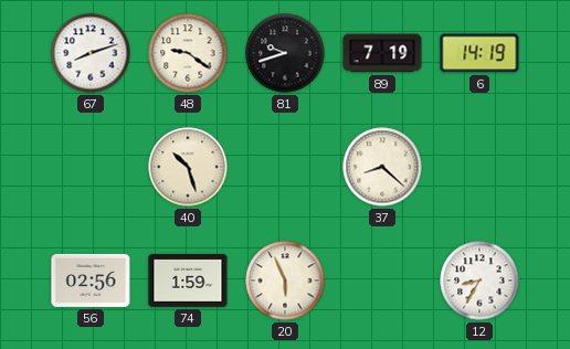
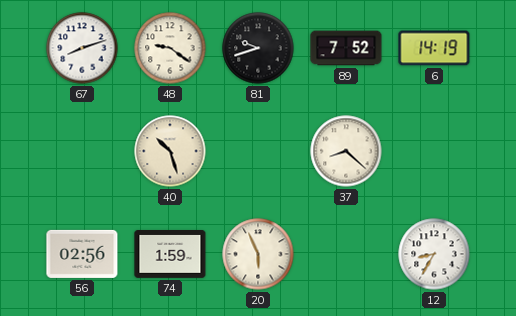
89: 7:19 -> 7:52
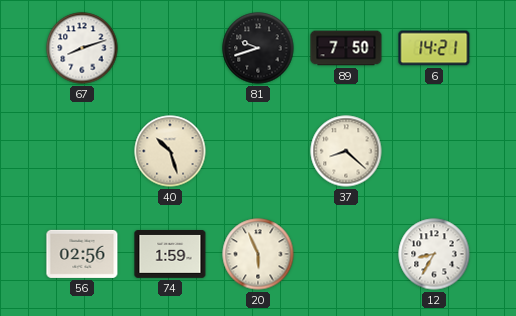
48: 9:21 -> none
89: 7:52 -> 7:50
6: 14:19 -> 14:21
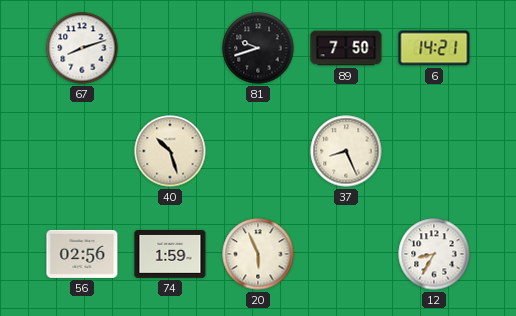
37: 8:22 -> 8:26
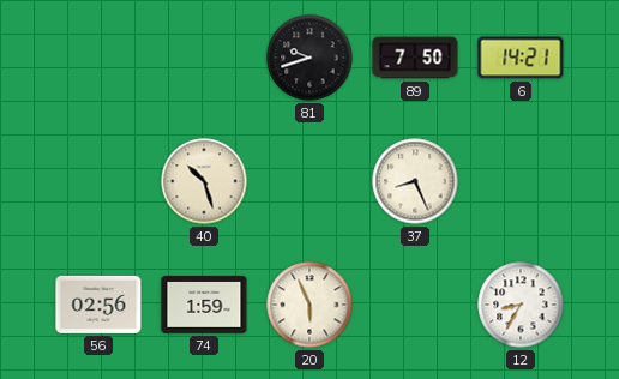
67: 8:12 -> none
